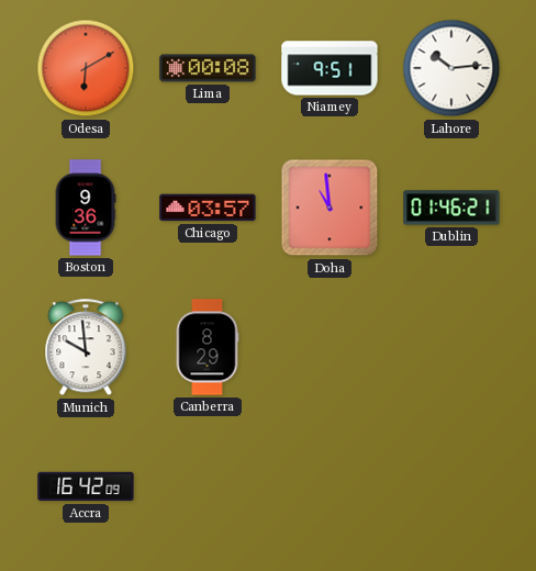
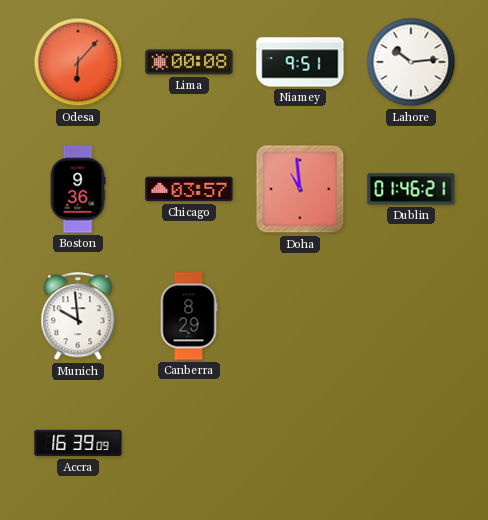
Odesa: 6:10 -> 6:07
Accra: 16:42 -> 16:39
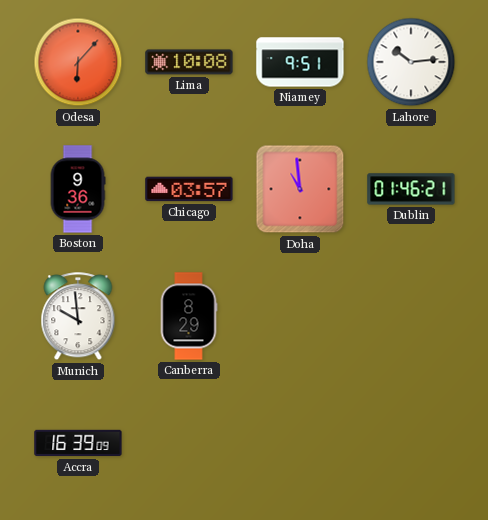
Lima: 00:08 -> 10:08
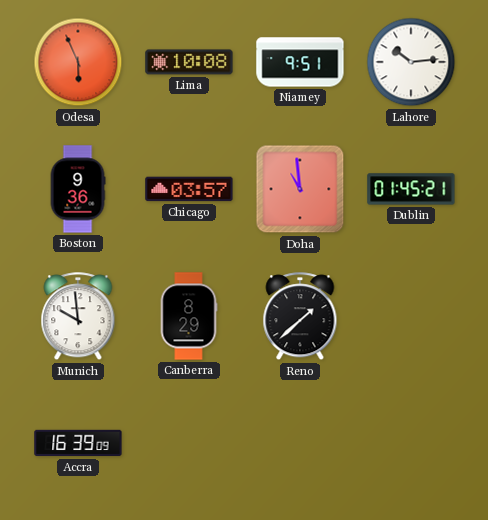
Odesa: 6:07 -> 5:56
Dublin: 01:46 -> 01:45
Reno: none -> 1:38
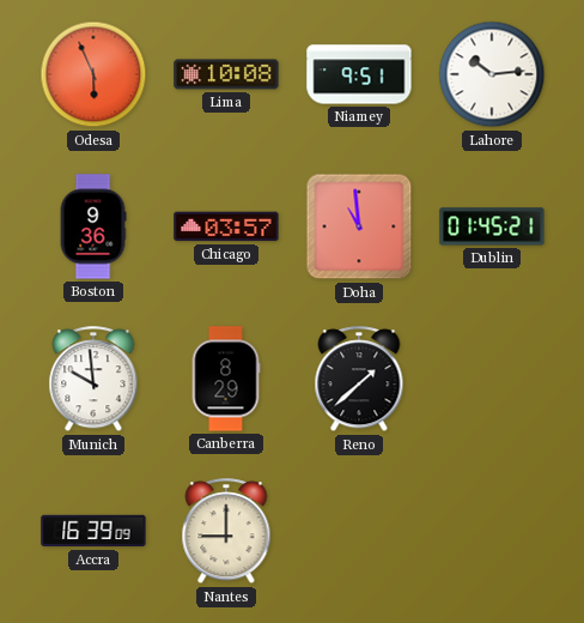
Nantes: none -> 9:00
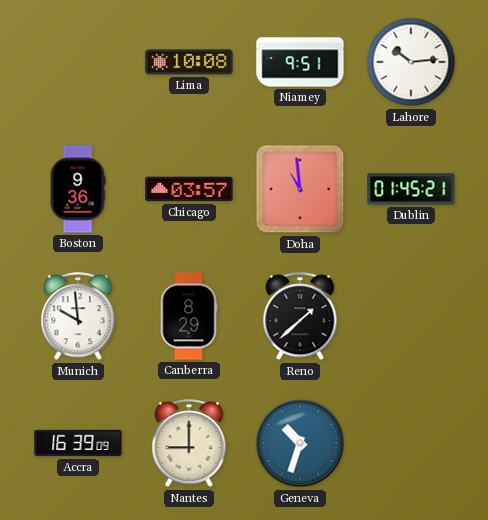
Odesa: 5:56 -> none
Geneva: none -> 10:33
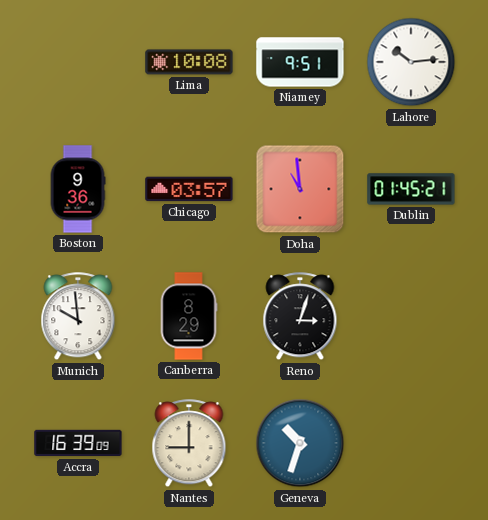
Reno: 1:38 -> 3:03
